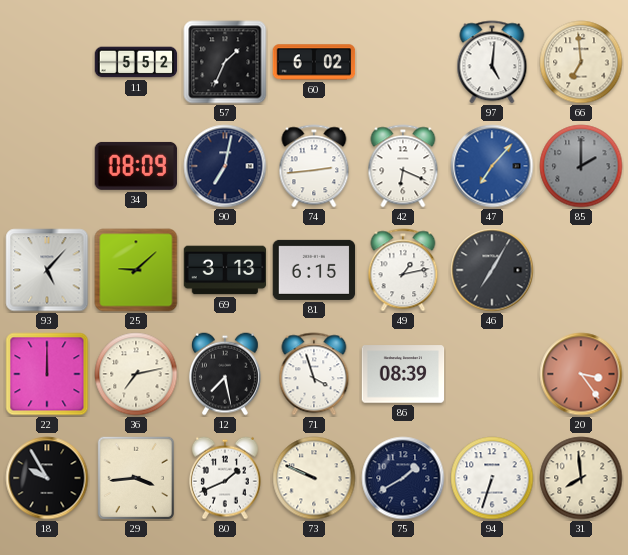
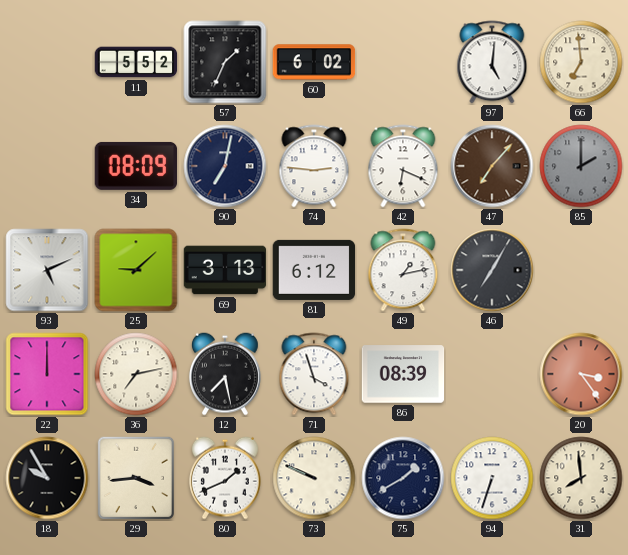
74: 2:44 -> 2:46
47 dial: blue -> brown
93: 5:07 -> 5:11
81: 6:15 -> 6:12
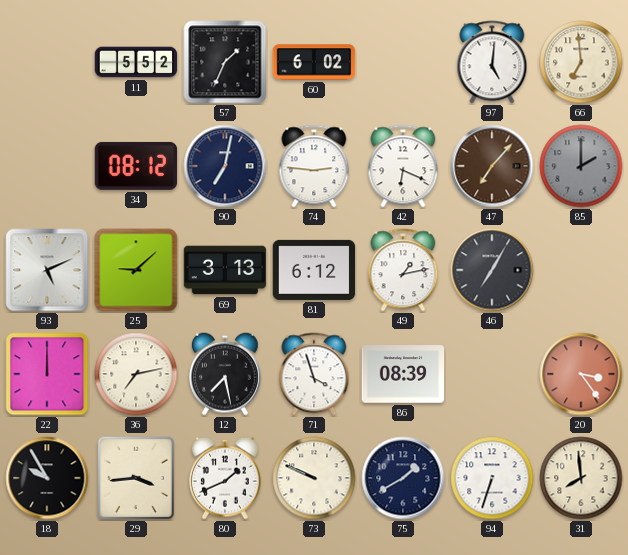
34: 08:09 -> 08:12
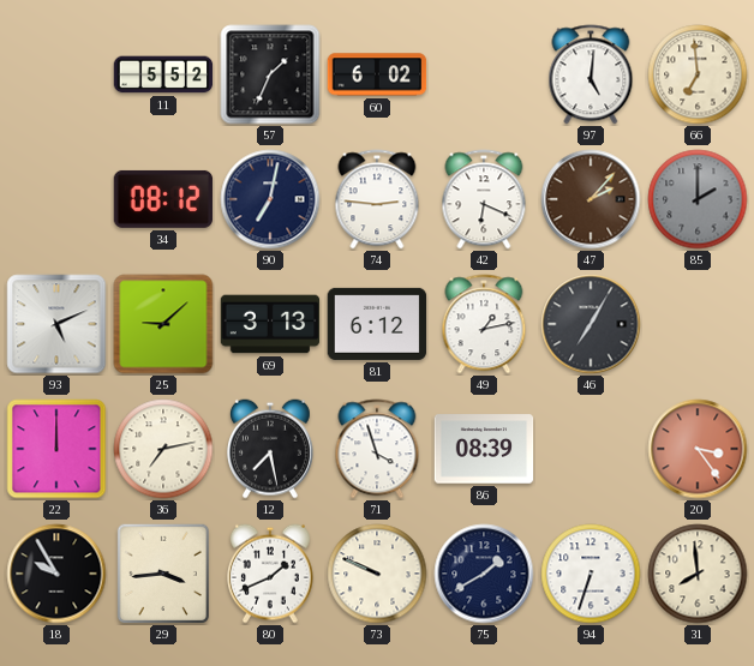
47: 7:07 -> 2:07
